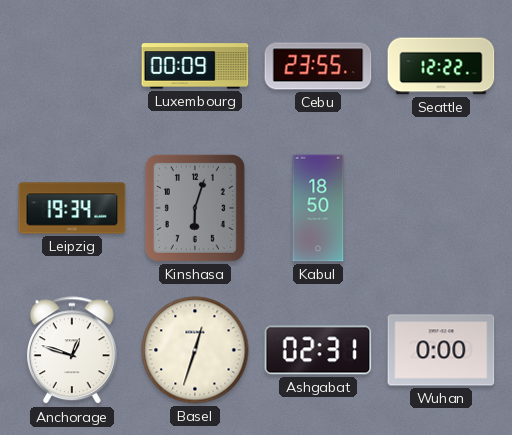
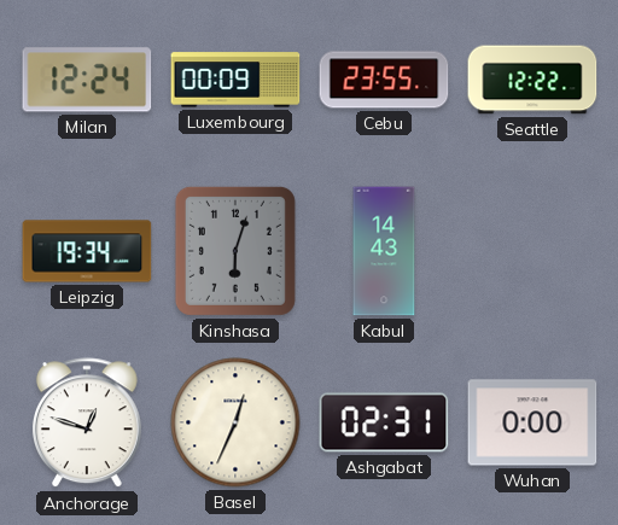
Milan: none -> 12:24
Kabul: 18:50 -> 14:43
Basel: 12:33 -> 12:34
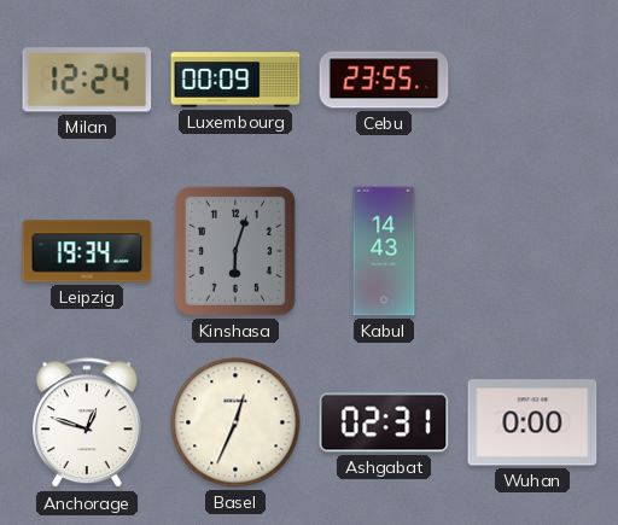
Seattle: 12:22 -> none
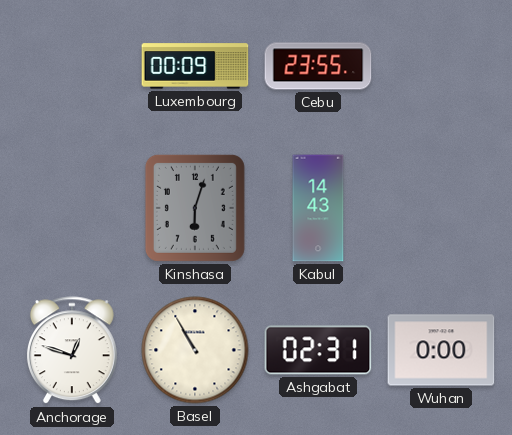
Milan: 12:24 -> none
Leipzig: 19:34 -> none
Basel: 12:34 -> 10:55
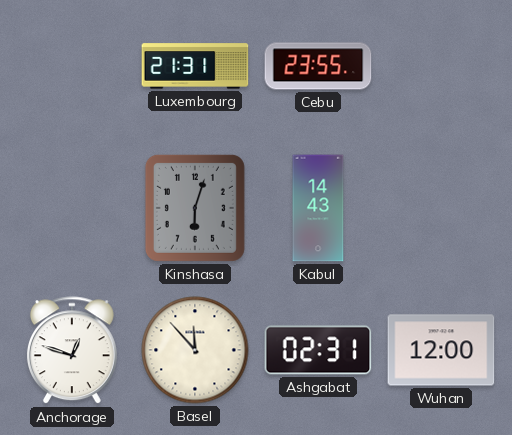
Luxembourg: 00:09 -> 21:31
Basel: 10:55 -> 11:53
Wuhan: 0:00 -> 12:00
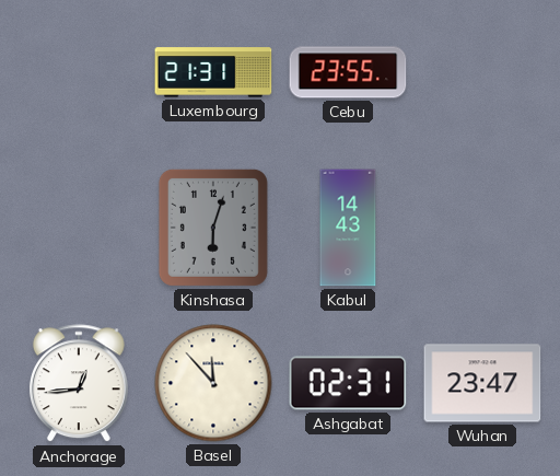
Anchorage: 12:48 -> 12:44
Wuhan: 12:00 -> 23:47
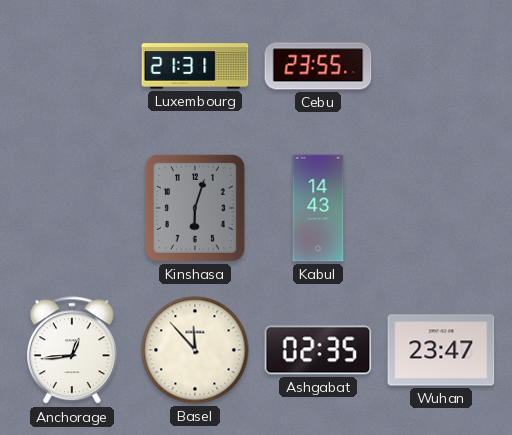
Ashgabat: 02:31 -> 02:35
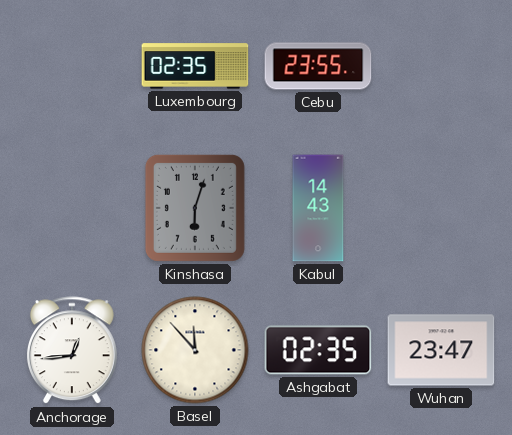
Luxembourg: 21:31 -> 02:35
